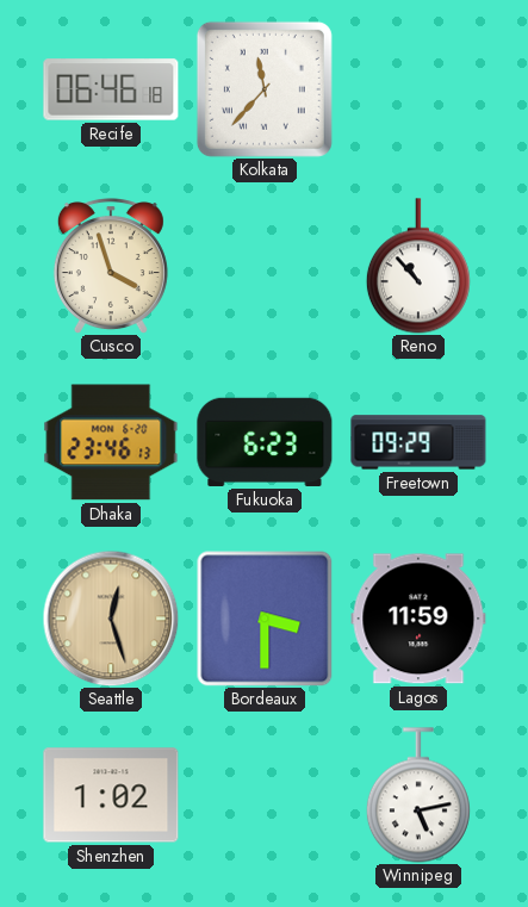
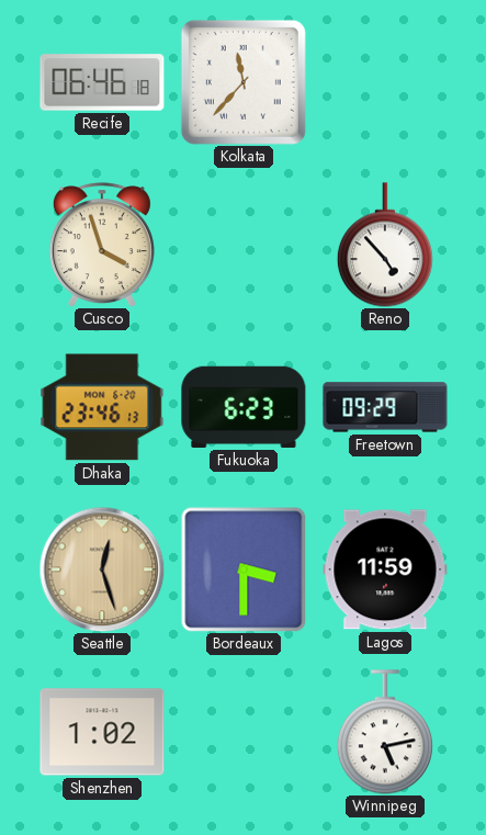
Reno: 10:53 -> 4:53
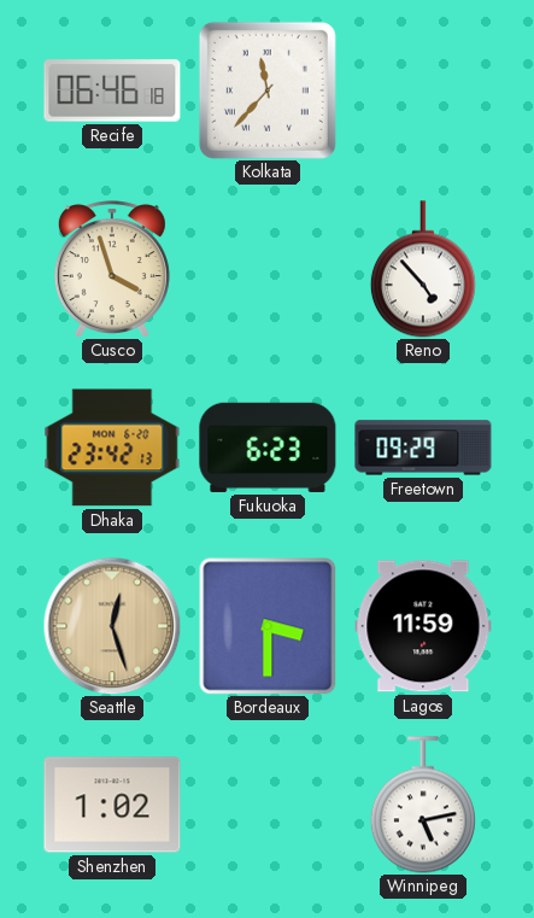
Dhaka: 23:46 -> 23:42
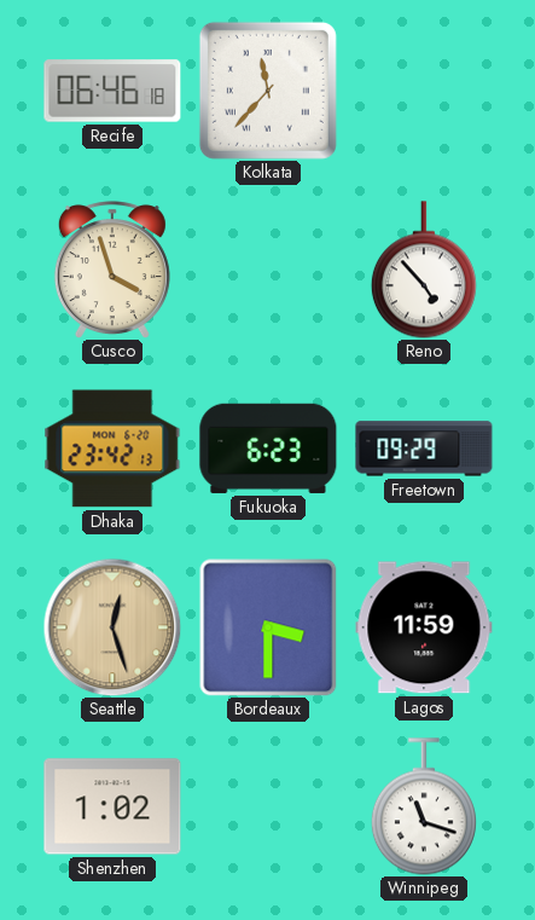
Winnipeg: 5:13 -> 11:18
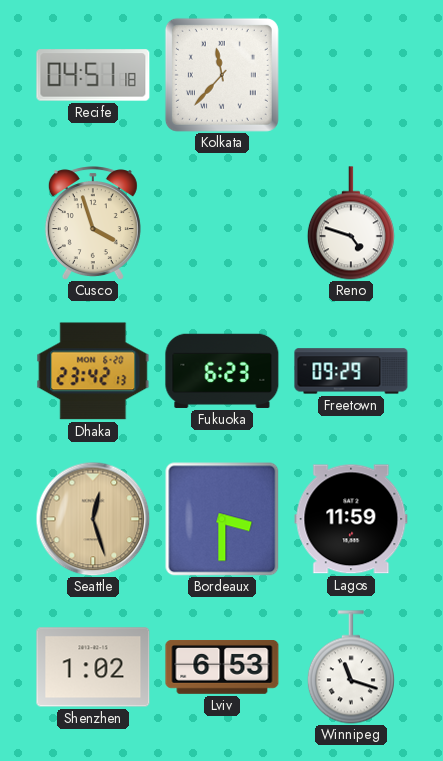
Recife: 06:46 -> 04:51
Reno: 4:53 -> 4:48
Lviv: none -> 6:53
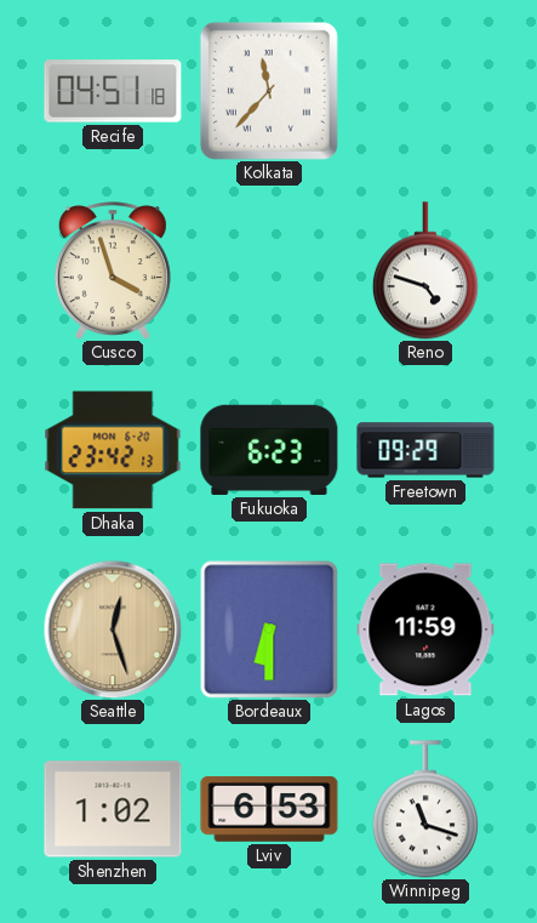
Bordeaux: 3:30 -> 6:30
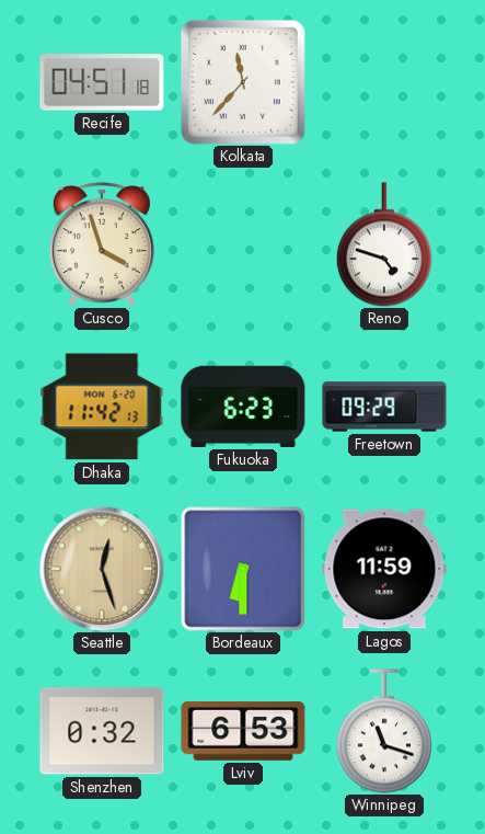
Dhaka: 23:42 -> 11:42
Shenzhen: 1:02 -> 0:32
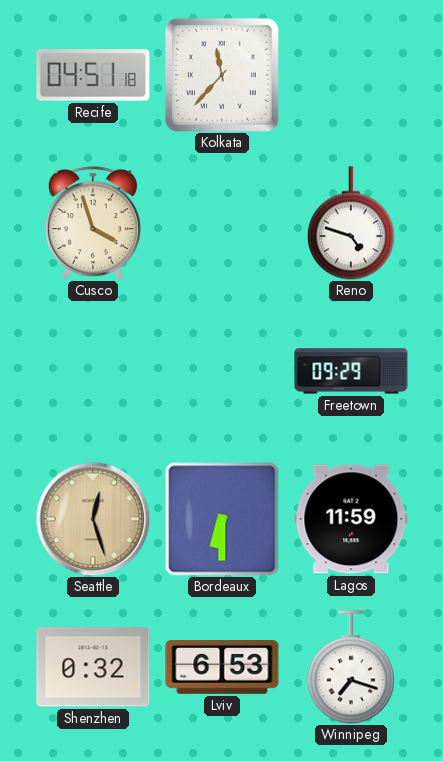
Dhaka: 11:42 -> none
Fukuoka: 6:23 -> none
Winnipeg: 11:18 -> 7:18
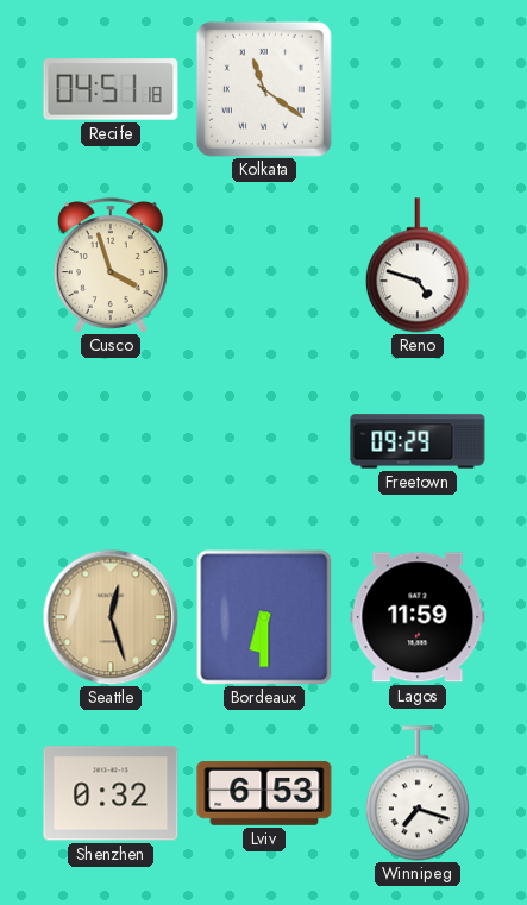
Kolkata: 11:37 -> 11:21
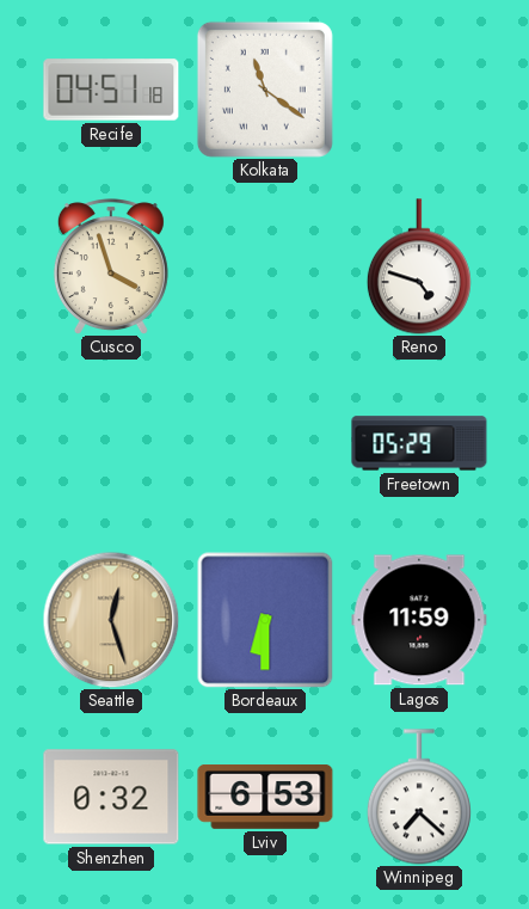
Freetown: 09:29 -> 05:29
Winnipeg: 7:18 -> 7:22
